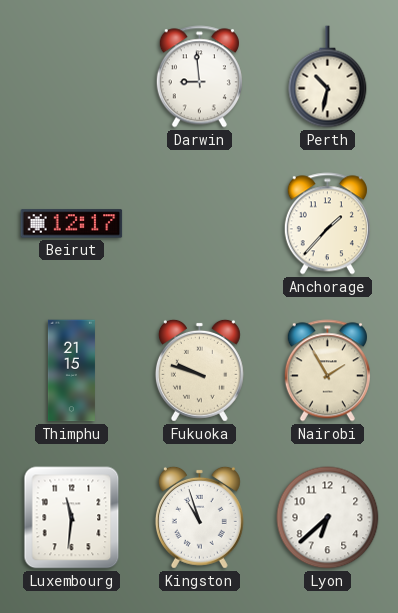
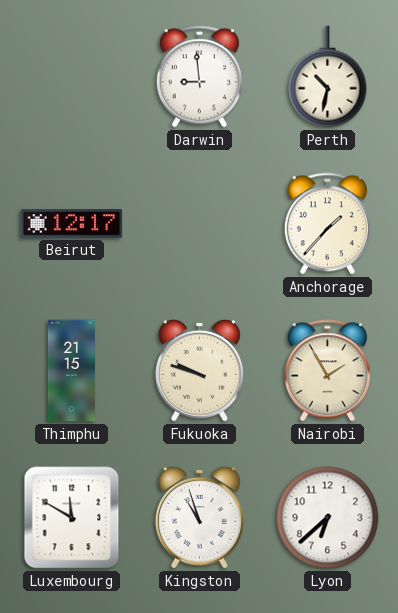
Luxembourg: 11:31 -> 11:50
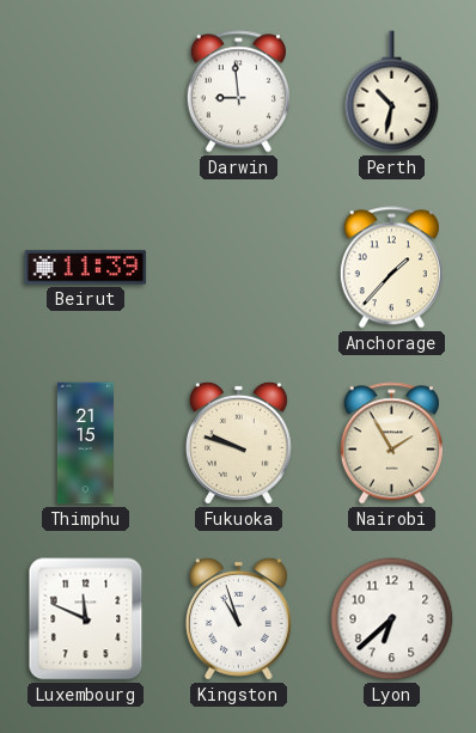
Beirut: 12:17 -> 11:39
Luxembourg: 11:50 -> 11:49
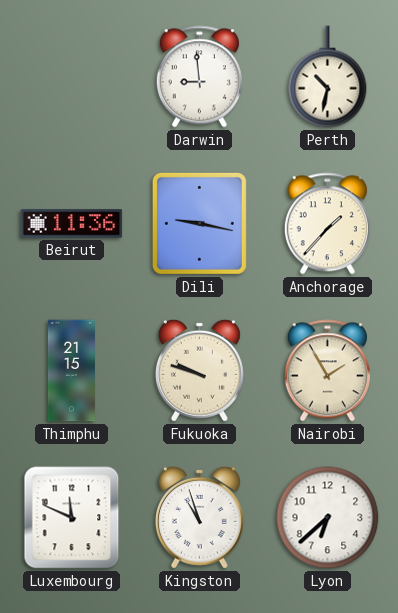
Beirut: 11:39 -> 11:36
Dili: none -> 9:17
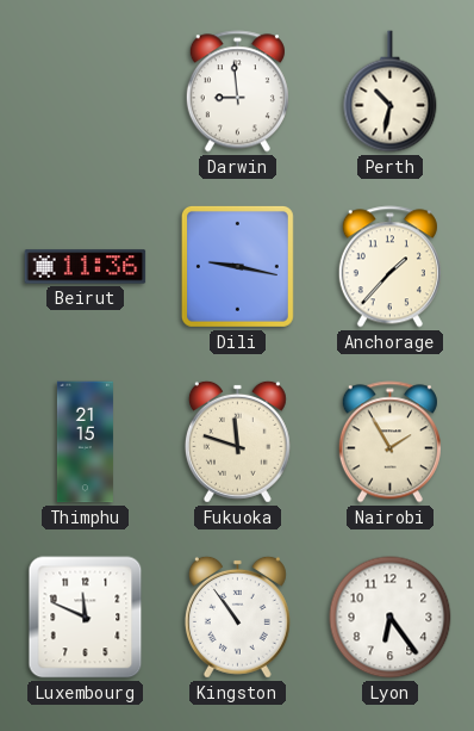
Fukuoka: 9:48 -> 11:48
Kingston: 10:57 -> 10:54
Lyon: 6:38 -> 6:24
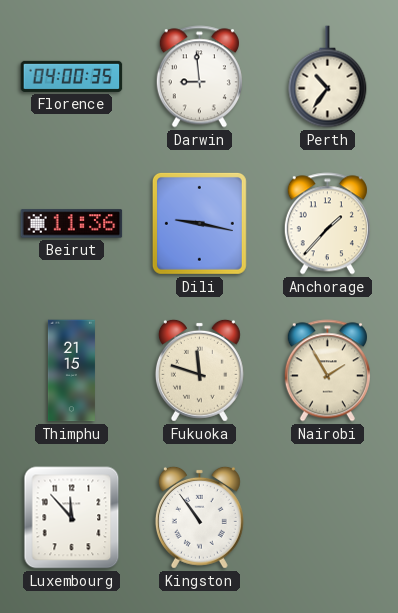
Florence: none -> 04:00
Perth: 10:32 -> 10:36
Luxembourg: 11:49 -> 11:53
Lyon: 6:24 -> none
